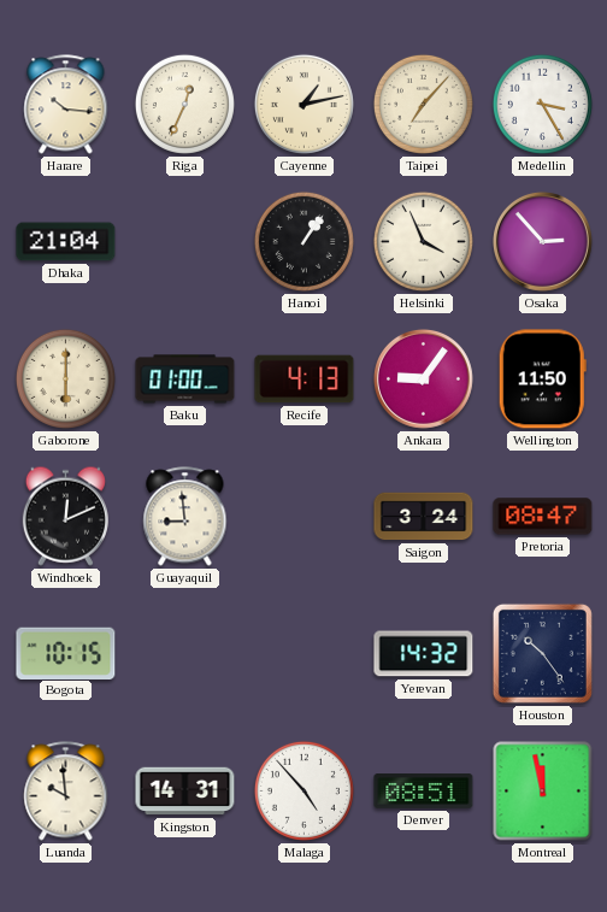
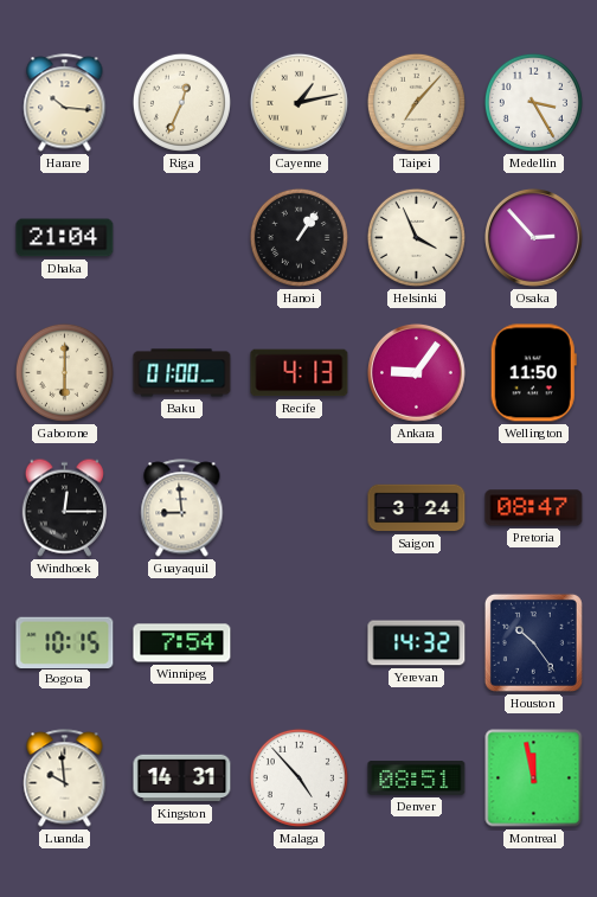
Windhoek: 12:11 -> 12:15
Winnipeg: none -> 7:54
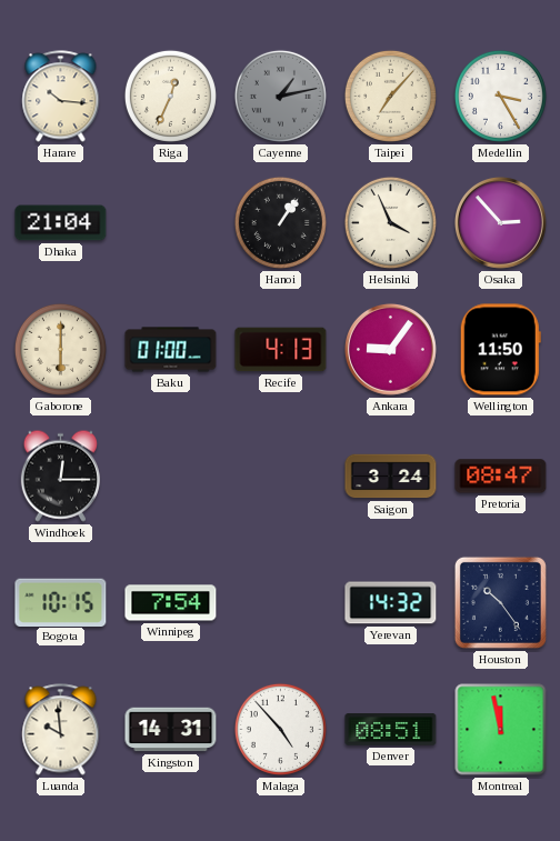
Cayenne dial: cream -> grey
Guayaquil: 8:59 -> none
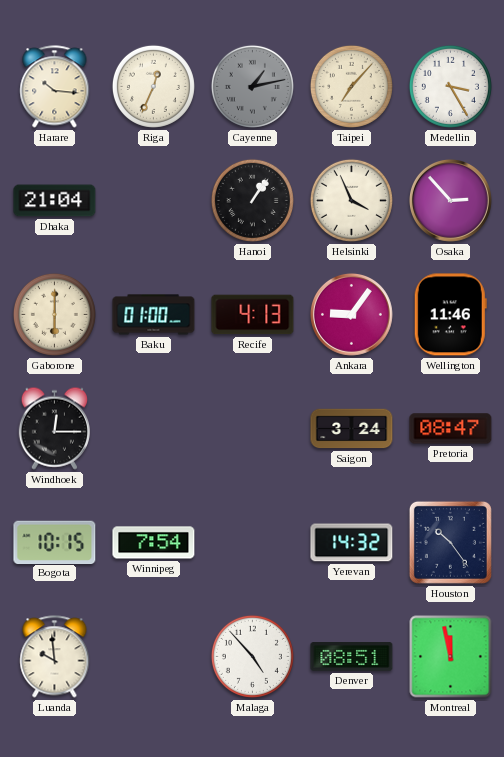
Wellington: 11:50 -> 11:46
Kingston: 14:31 -> none
